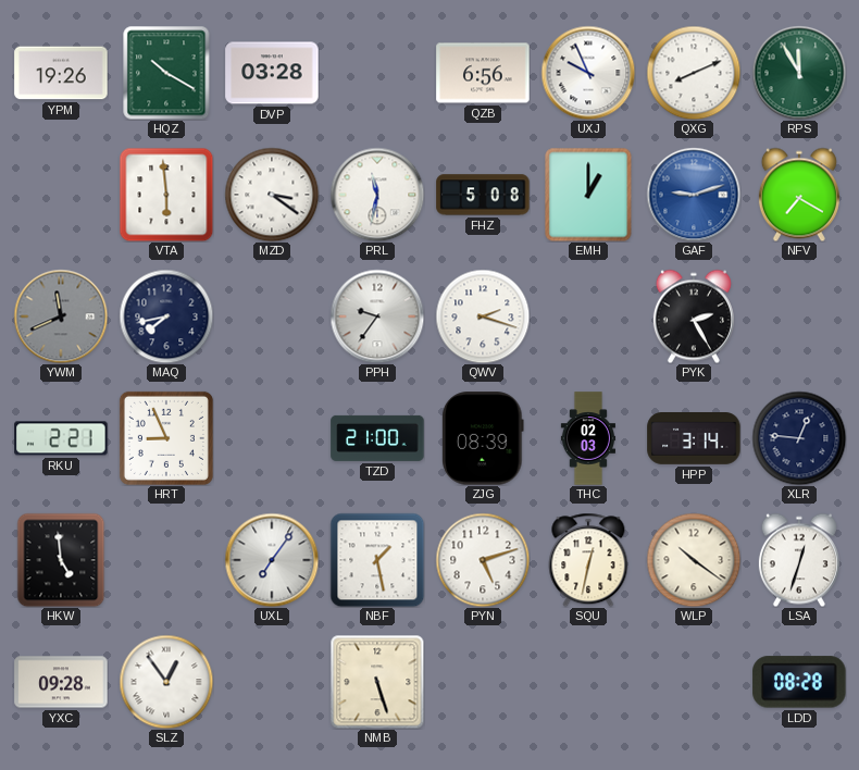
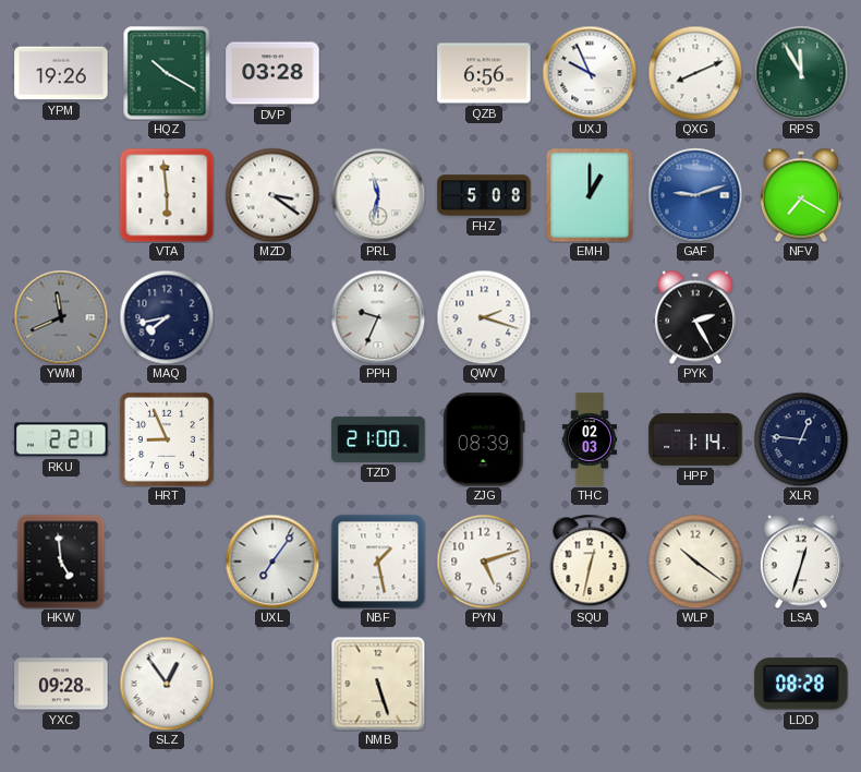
PPH: 9:36 -> 9:34
HPP: 3:14 -> 1:14
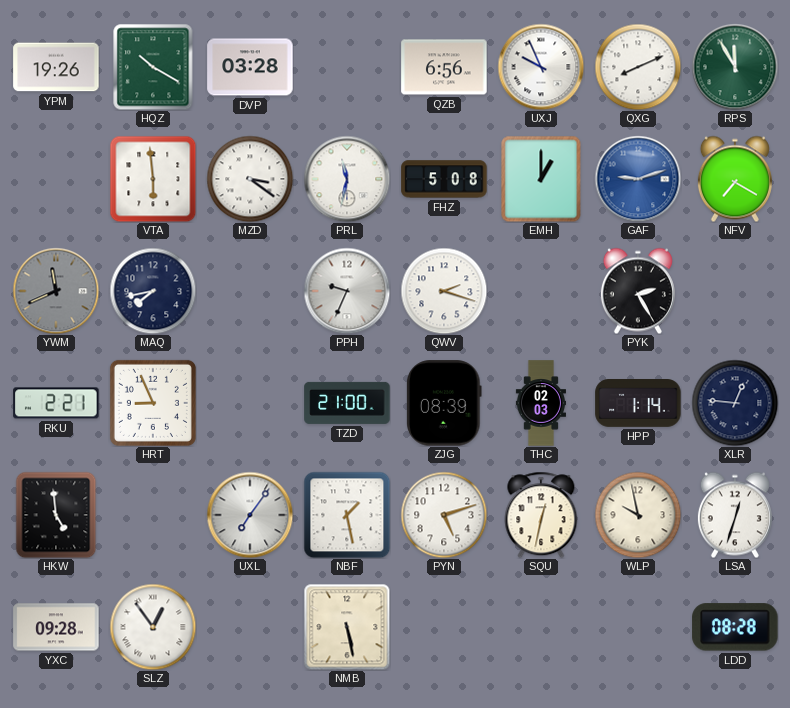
WLP: 10:21 -> 9:58
NMB: 5:27 -> 5:28
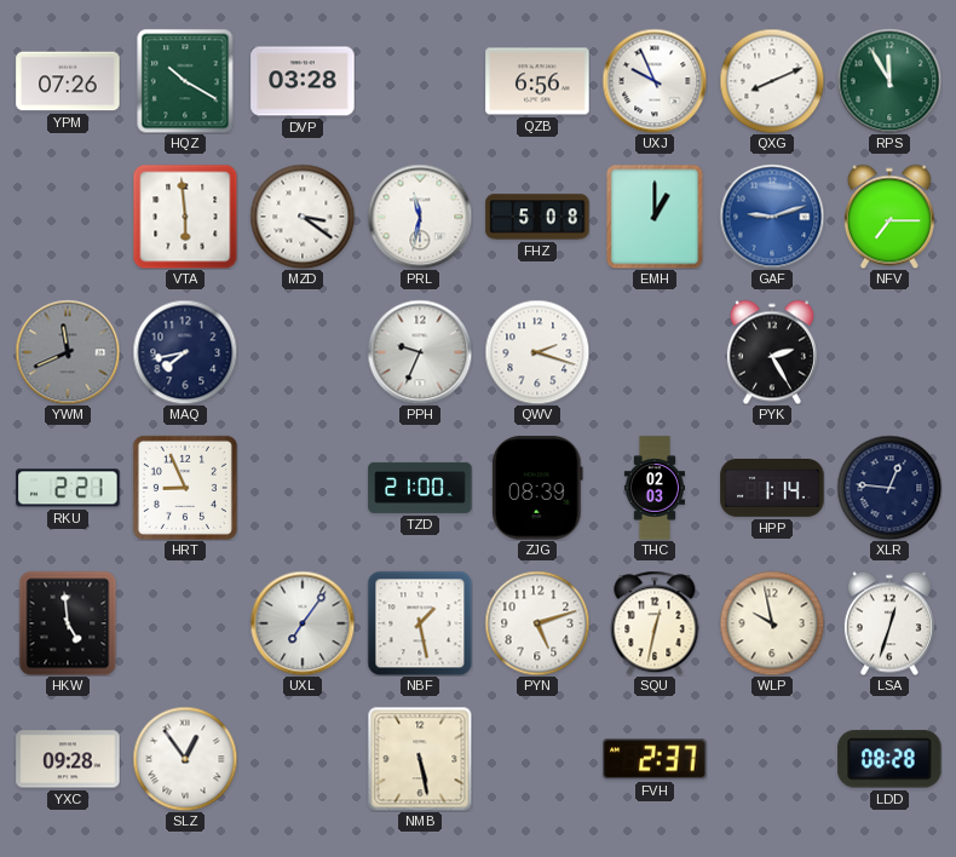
YPM: 19:26 -> 07:26
NFV: 7:20 -> 7:15
FVH: none -> 2:37
